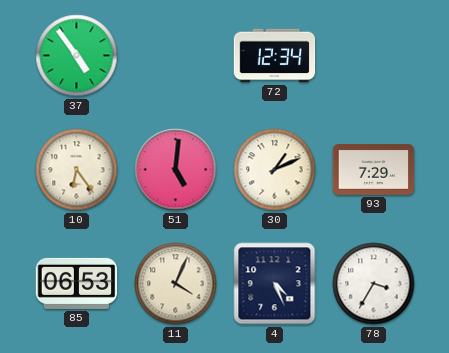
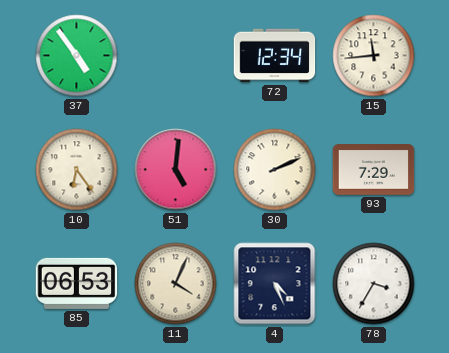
15: none -> 11:44
30: 1:11 -> 2:11
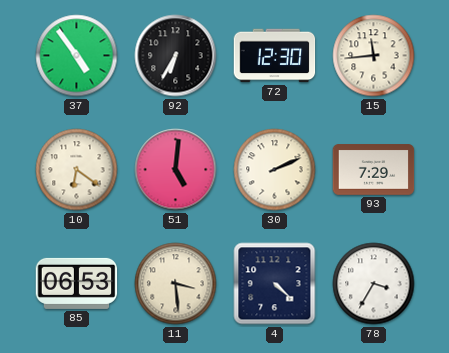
92: none -> 6:35
72: 12:34 -> 12:30
10: 6:24 -> 6:21
11: 4:04 -> 3:29
4: 4:26 -> 4:22
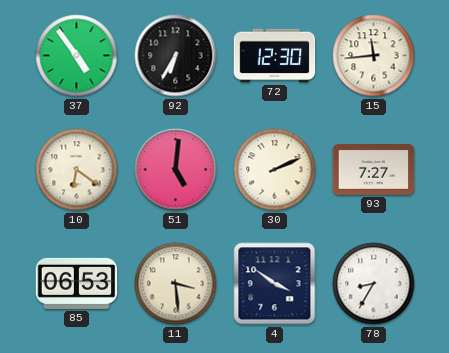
93: 7:29 -> 7:27
4: 4:22 -> 3:51
78: 3:35 -> 8:35
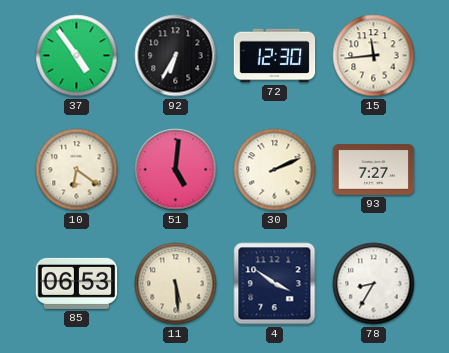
11: 3:29 -> 5:29
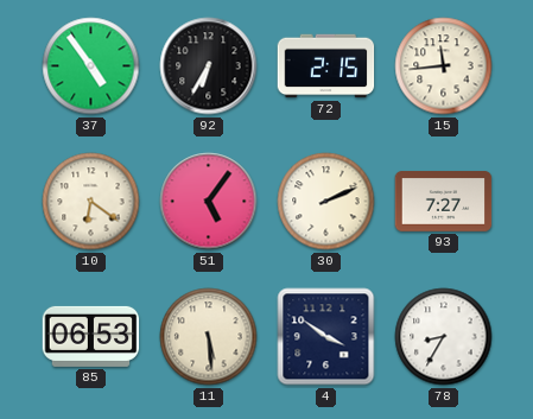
72: 12:30 -> 2:15
51: 5:01 -> 5:06
